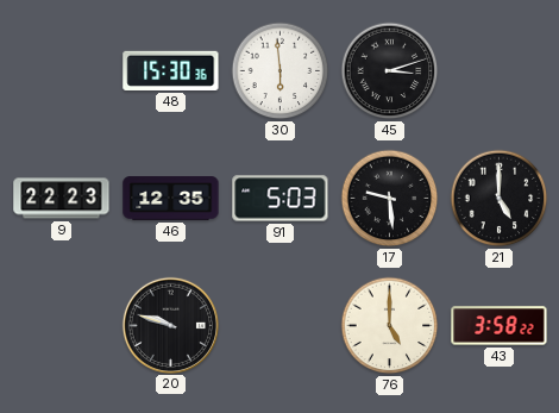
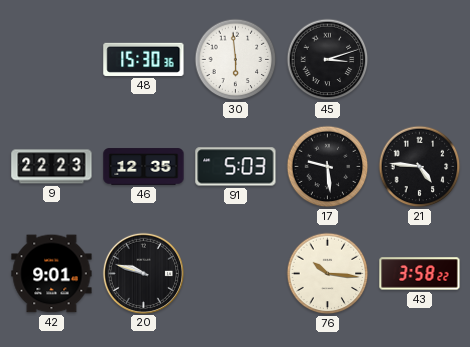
21: 5:00 -> 4:46
42: none -> 9:01
76: 5:00 -> 10:16
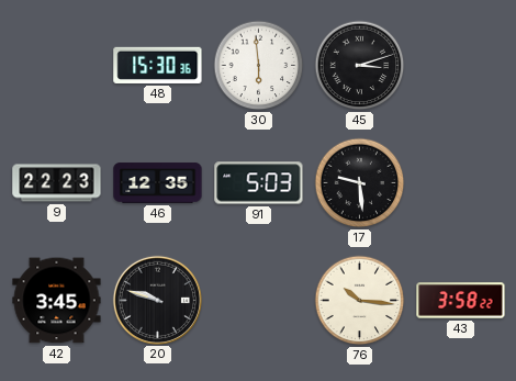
21: 4:46 -> none
42: 9:01 -> 3:45
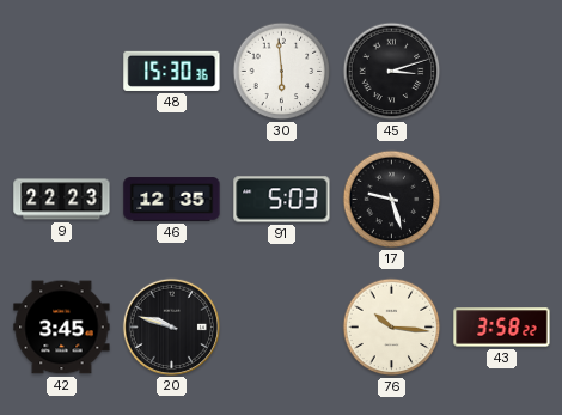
17: 9:29 -> 9:27
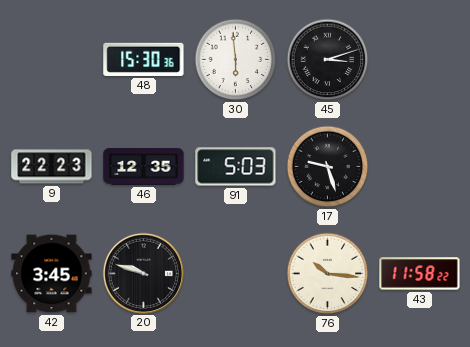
43: 3:58 -> 11:58
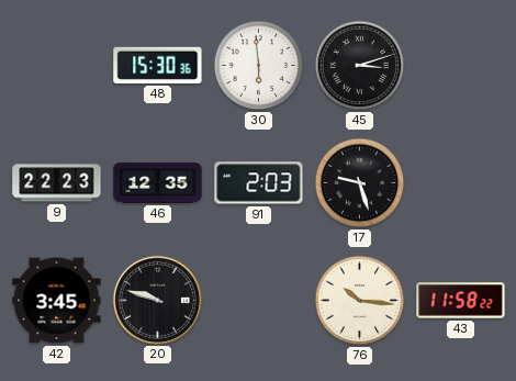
91: 5:03 -> 2:03
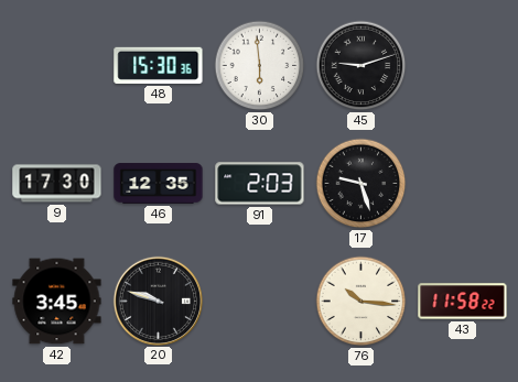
45: 3:12 -> 9:12
9: 22:23 -> 17:30
